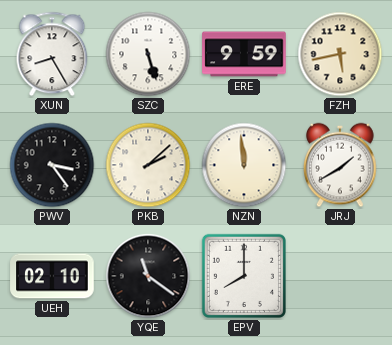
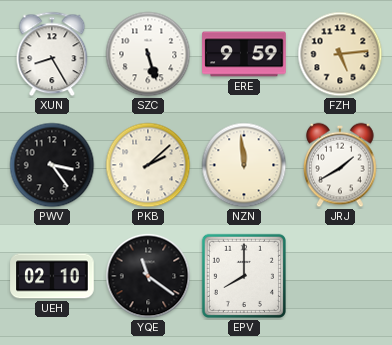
FZH: 5:43 -> 5:14
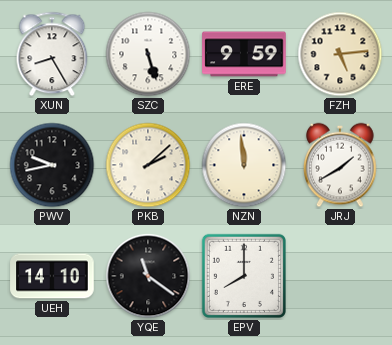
PWV: 3:24 -> 9:43
UEH: 02:10 -> 14:10
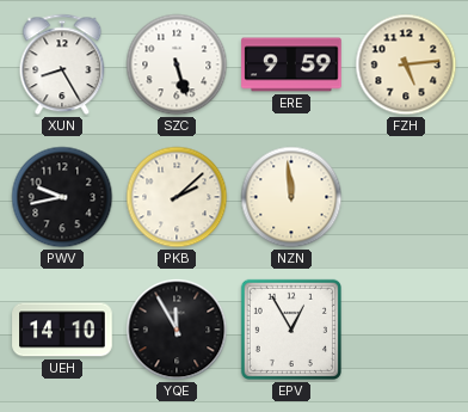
JRJ: 1:40 -> none
YQE: 11:21 -> 11:55
EPV: 8:00 -> 12:55
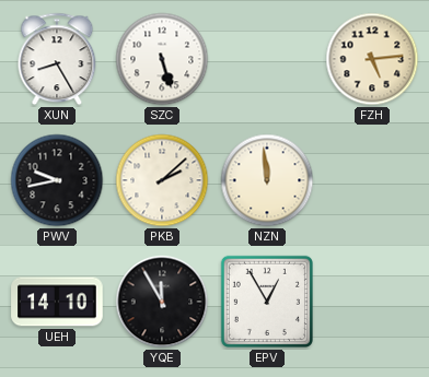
ERE: 9:59 -> none
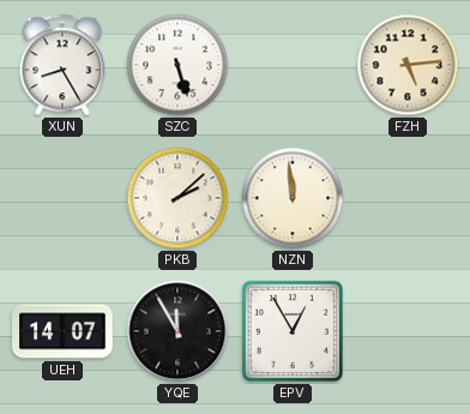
PWV: 9:43 -> none
UEH: 14:10 -> 14:07
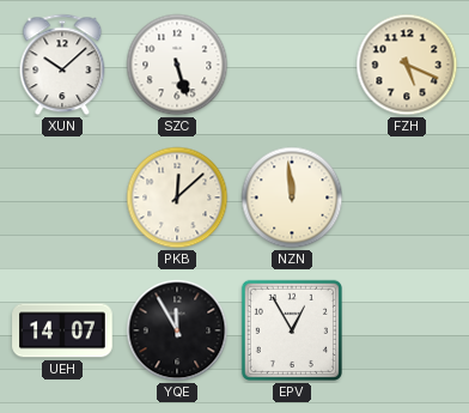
XUN: 8:25 -> 10:08
FZH: 5:14 -> 5:19
PKB: 2:08 -> 12:08
